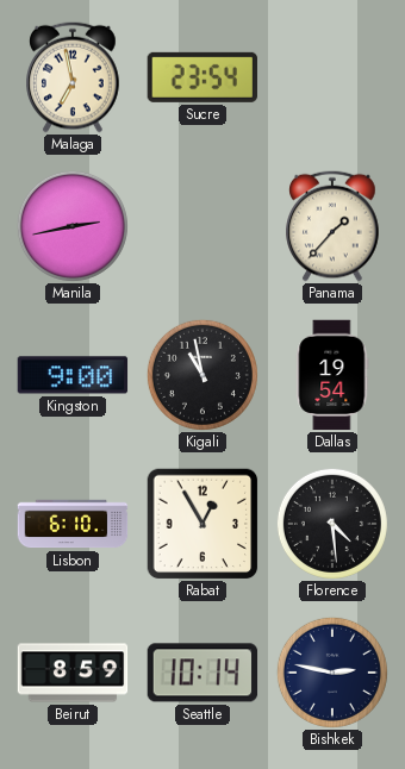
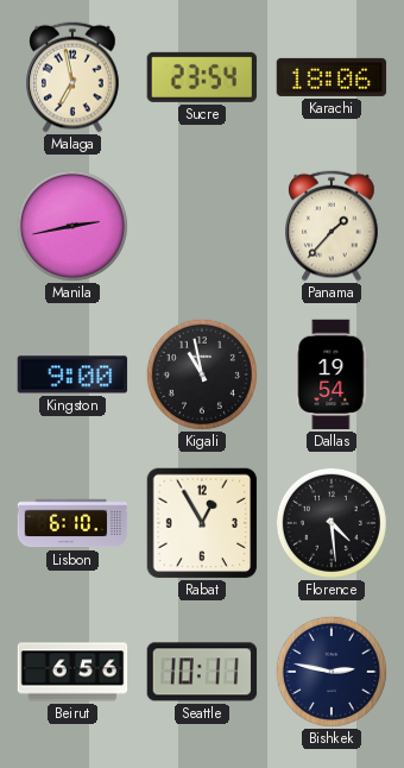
Karachi: none -> 18:06
Beirut: 8:59 -> 6:56
Seattle: 10:14 -> 10:11
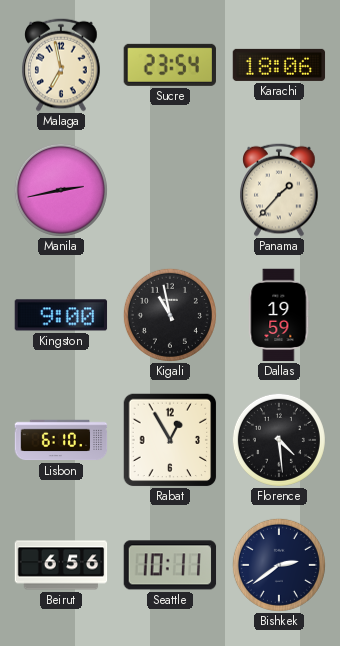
Dallas: 19:54 -> 19:59
Bishkek: 2:47 -> 2:39
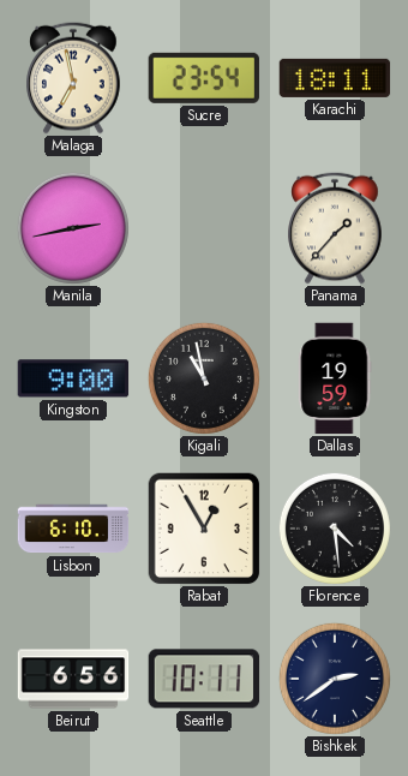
Karachi: 18:06 -> 18:11
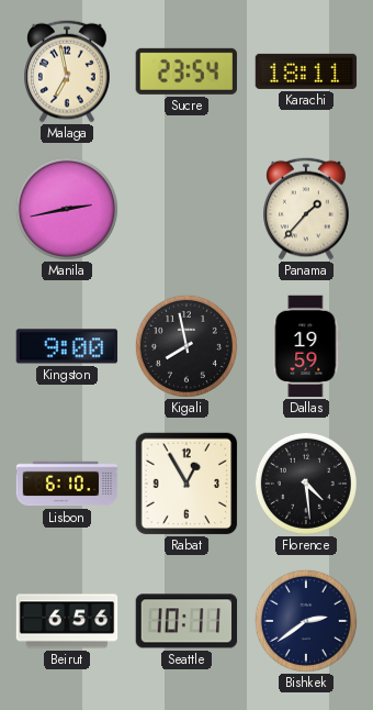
Kigali: 10:58 -> 7:58
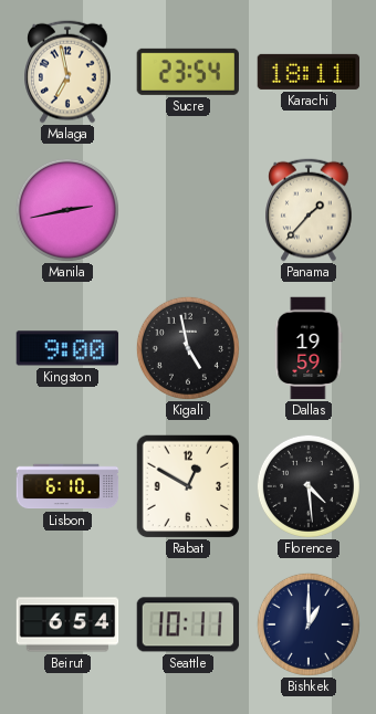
Kigali: 7:58 -> 4:58
Rabat: 12:55 -> 12:50
Beirut: 6:56 -> 6:54
Bishkek: 2:39 -> 1:00
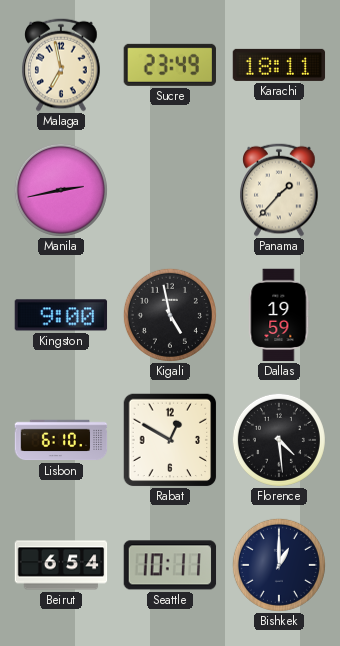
Sucre: 23:54 -> 23:49
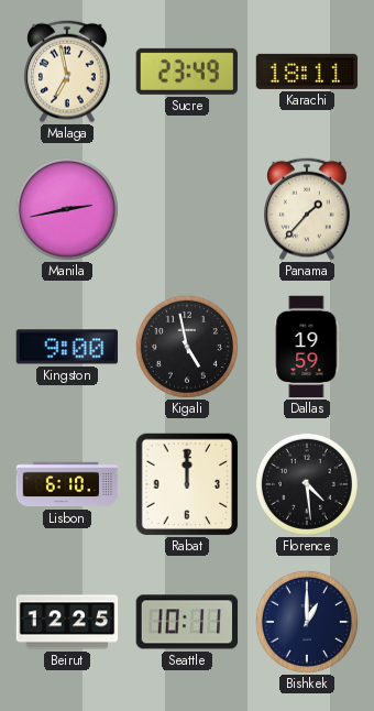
Rabat: 12:50 -> 12:00
Beirut: 6:54 -> 12:25
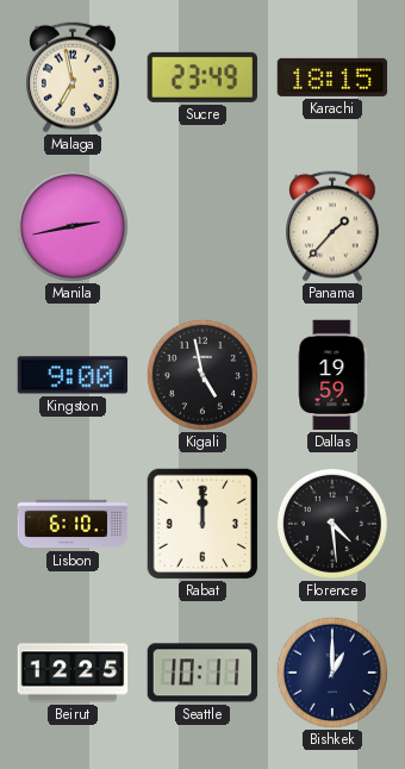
Karachi: 18:11 -> 18:15
